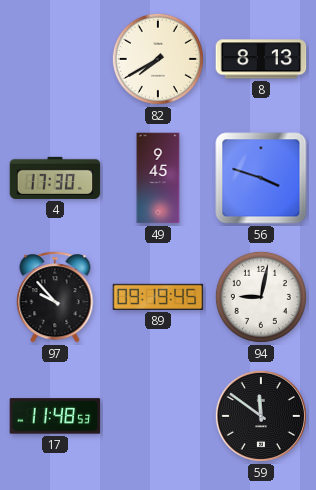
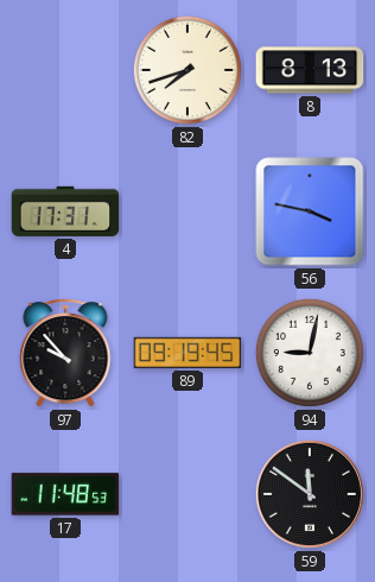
82: 7:40 -> 7:42
4: 17:30 -> 17:31
49: 9:45 -> none
56: 3:48 -> 3:47
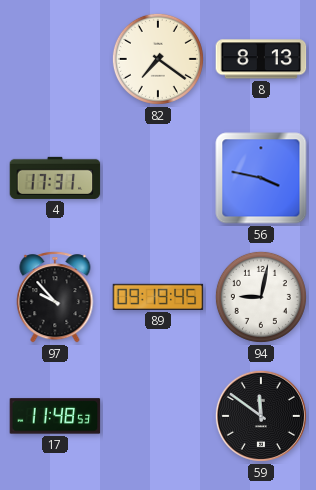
82: 7:42 -> 7:21
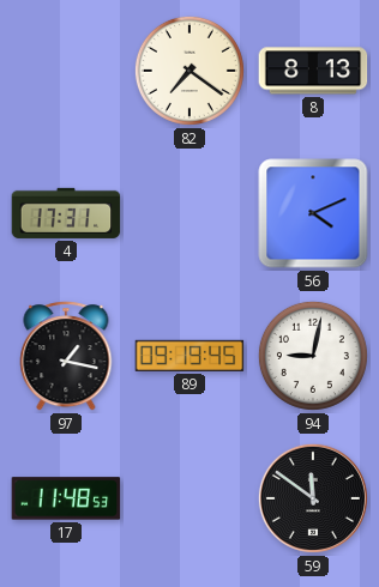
56: 3:47 -> 4:11
97: 9:53 -> 1:17
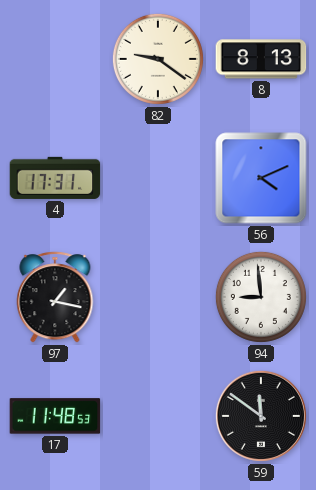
82: 7:21 -> 9:21
89: 09:19 -> none
94: 9:02 -> 8:59
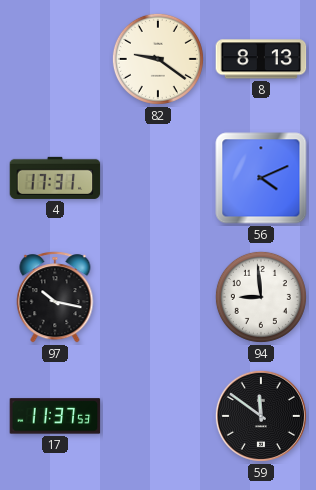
97: 1:17 -> 10:17
17: 11:48 -> 11:37
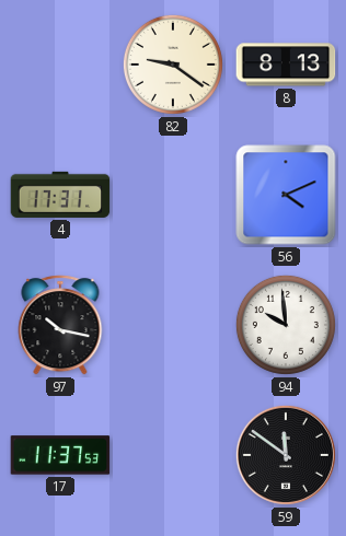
94: 8:59 -> 9:59
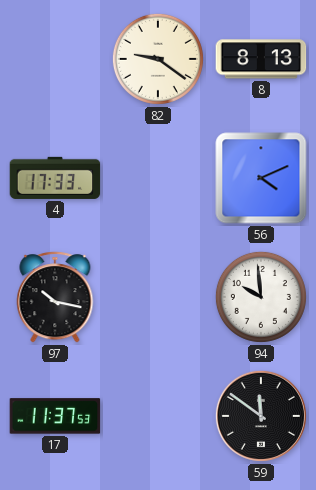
4: 17:31 -> 17:33
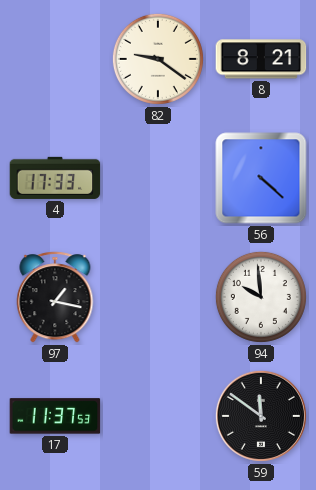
8: 8:13 -> 8:21
56: 4:11 -> 4:22
97: 10:17 -> 1:17
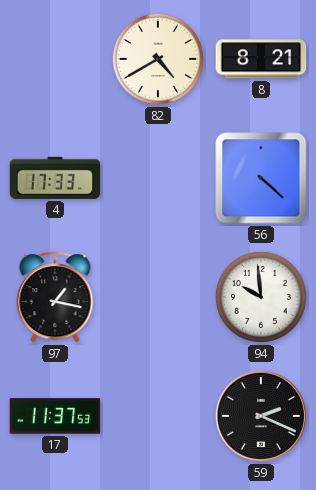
82: 9:21 -> 4:40
59: 11:51 -> 2:19
